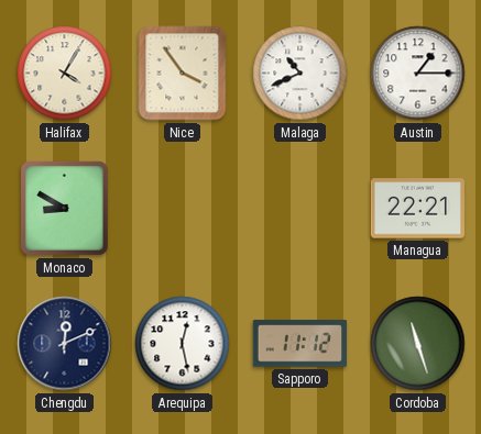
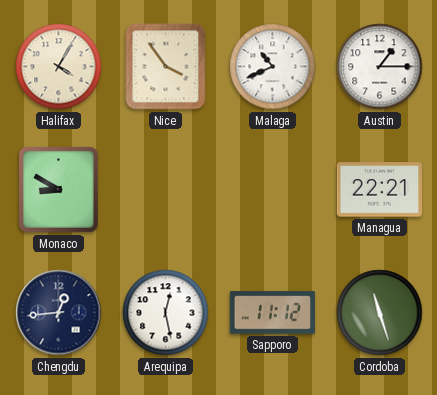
Chengdu: 12:11 -> 12:44
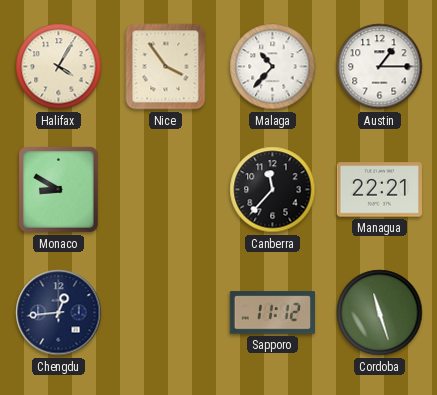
Malaga: 10:41 -> 10:37
Canberra: none -> 11:37
Arequipa: 12:28 -> none
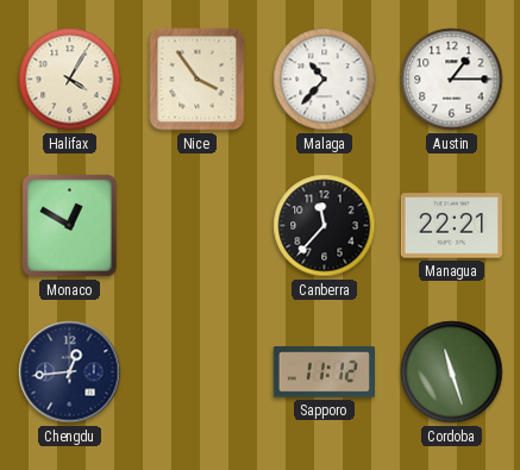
Monaco: 8:50 -> 12:50
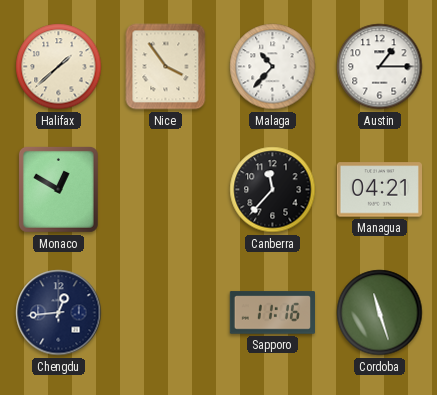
Halifax: 4:05 -> 1:38
Managua: 22:21 -> 04:21
Sapporo: 11:12 -> 11:16
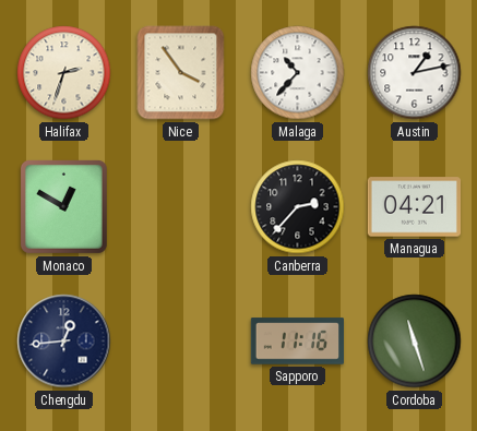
Halifax: 1:38 -> 2:33
Austin: 1:15 -> 1:13
Canberra: 11:37 -> 2:37
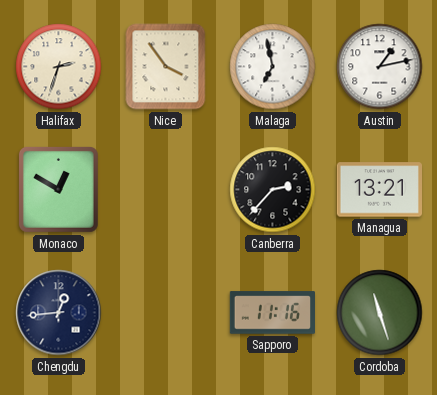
Malaga: 10:37 -> 6:58
Managua: 04:21 -> 13:21
